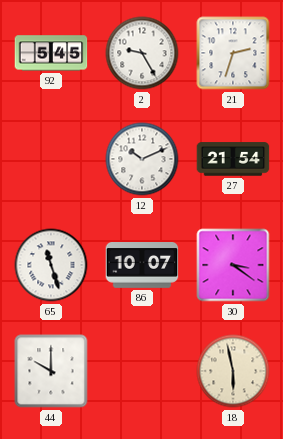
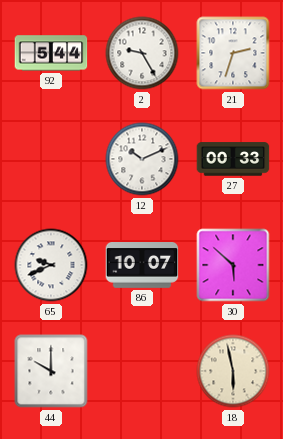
92: 5:45 -> 5:44
27: 21:54 -> 00:33
65: 11:27 -> 9:41
30: 3:21 -> 5:52
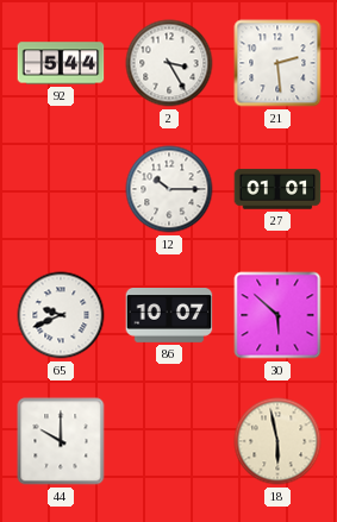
2: 9:25 -> 3:25
21: 2:33 -> 2:29
12: 10:11 -> 10:15
27: 00:33 -> 01:01
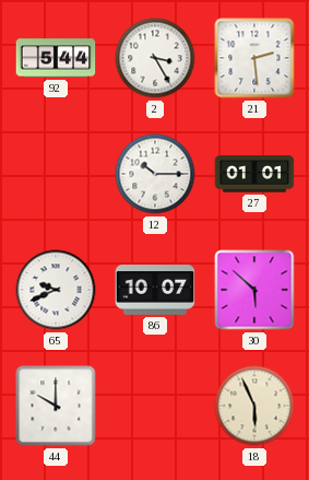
18: 5:58 -> 5:56
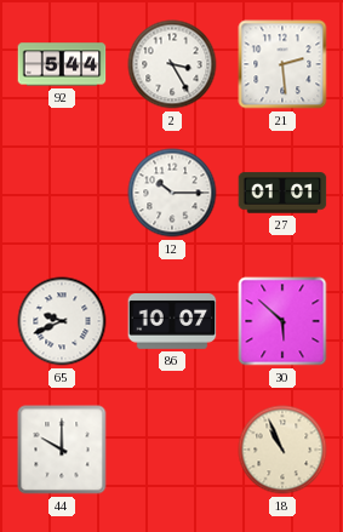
18: 5:56 -> 10:56
